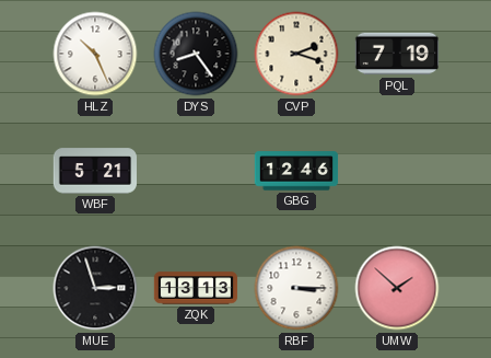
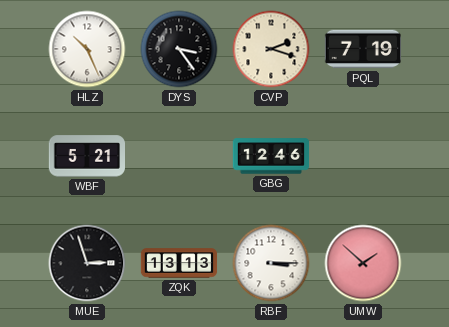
DYS: 8:24 -> 3:24
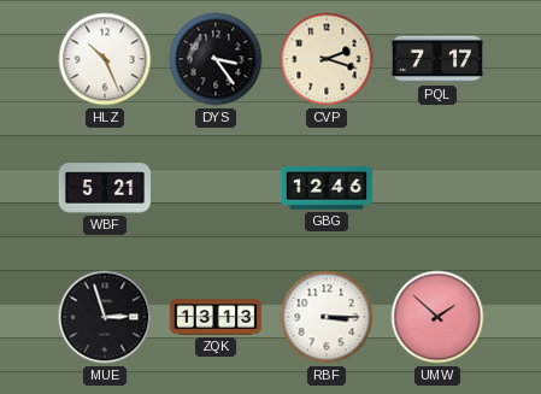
PQL: 7:19 -> 7:17
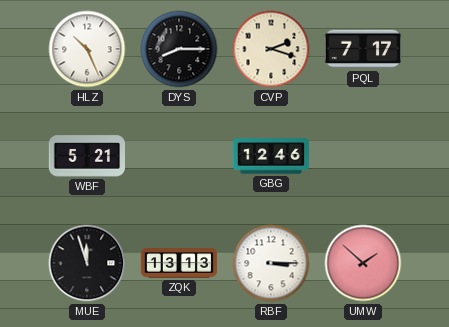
DYS: 3:24 -> 8:15
MUE: 2:57 -> 11:57
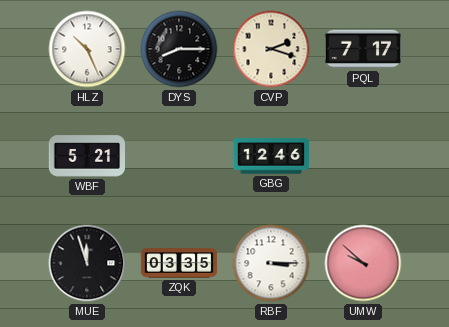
ZQK: 13:13 -> 03:35
UMW: 1:52 -> 9:52
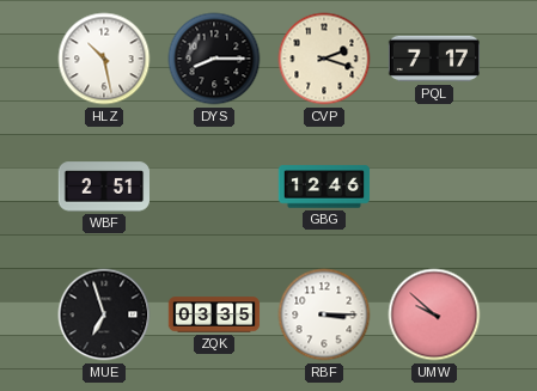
HLZ: 10:26 -> 10:28
WBF: 5:21 -> 2:51
MUE: 11:57 -> 6:57
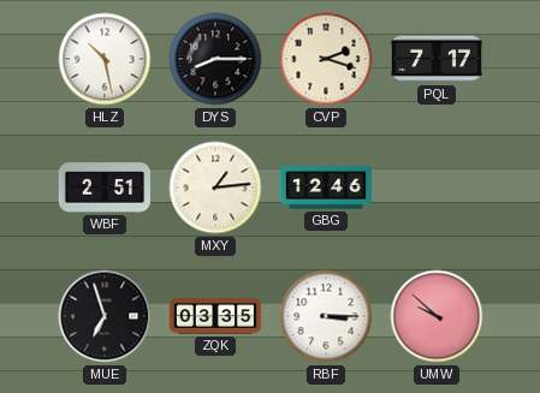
MXY: none -> 1:14
